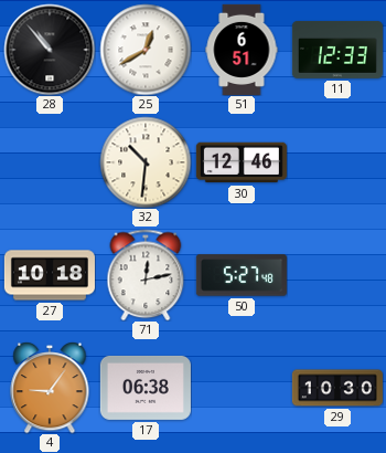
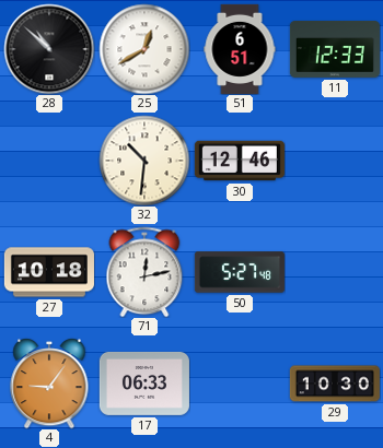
28: 10:53 -> 10:52
17: 06:38 -> 06:33
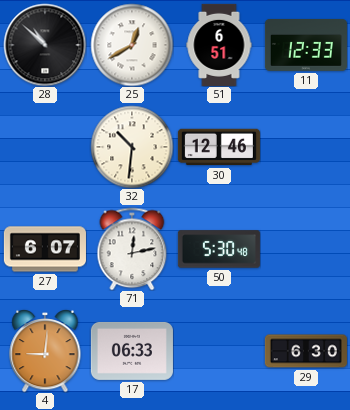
27: 10:18 -> 6:07
50: 5:27 -> 5:30
4: 9:06 -> 9:01
29: 10:30 -> 6:30
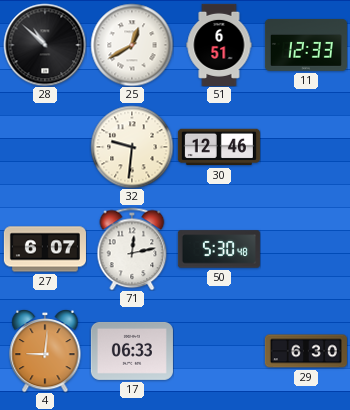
32: 10:31 -> 9:31
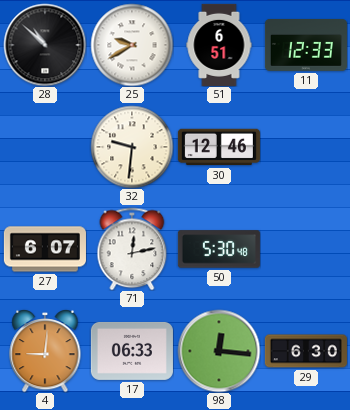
25: 12:40 -> 9:40
98: none -> 12:16
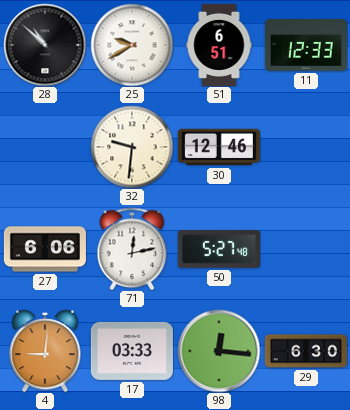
27: 6:07 -> 6:06
50: 5:30 -> 5:27
17: 06:33 -> 03:33
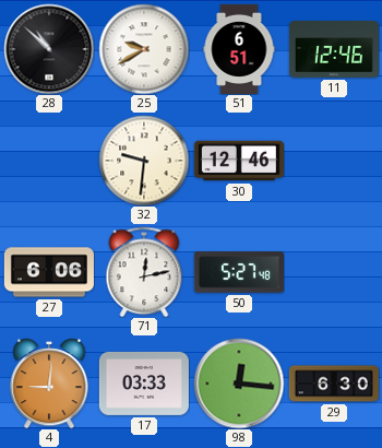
11: 12:33 -> 12:46
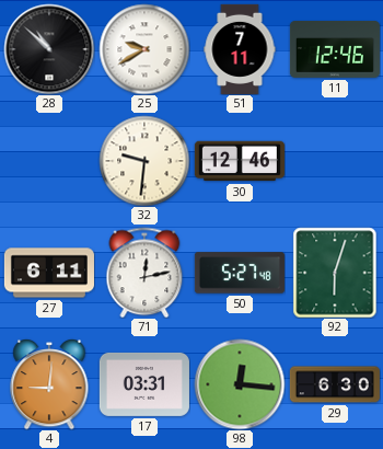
51: 6:51 -> 7:11
27: 6:06 -> 6:11
92: none -> 6:03
17: 03:33 -> 03:31
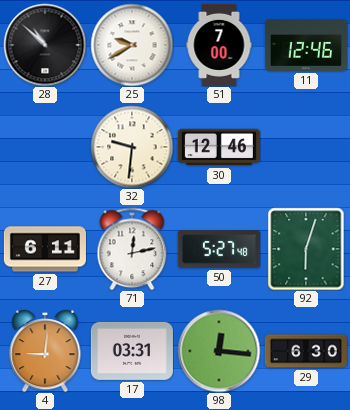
51: 7:11 -> 7:00
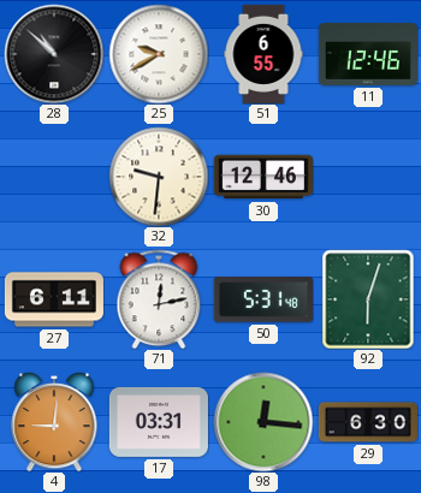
51: 7:00 -> 6:55
50: 5:27 -> 5:31
